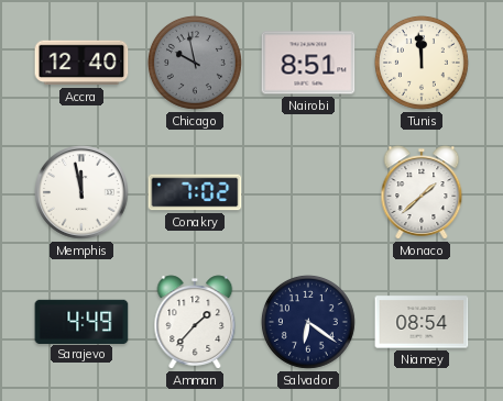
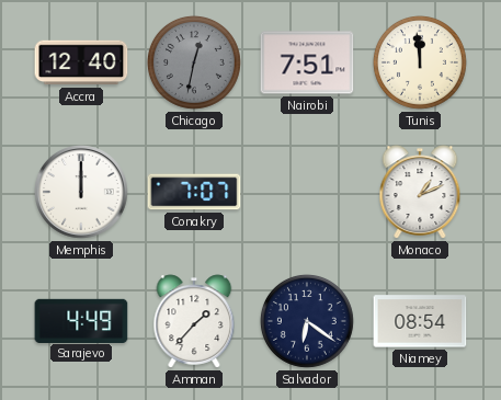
Chicago: 9:58 -> 12:32
Nairobi: 8:51 -> 7:51
Memphis: 11:58 -> 12:00
Conakry: 7:02 -> 7:07
Monaco: 1:38 -> 1:11
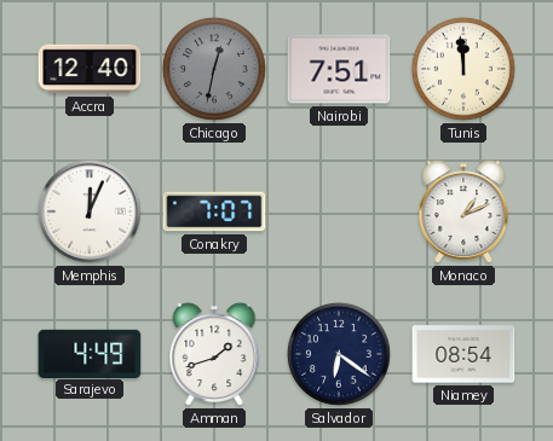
Memphis: 12:00 -> 12:04
Amman: 1:37 -> 1:42
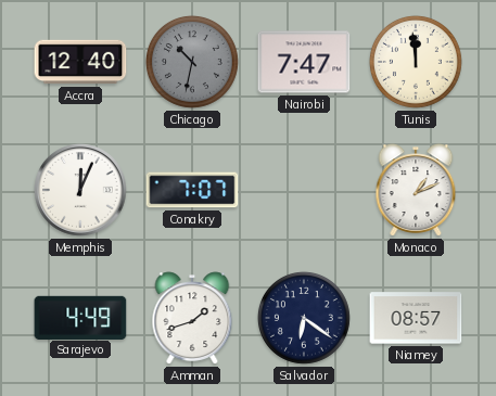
Chicago: 12:32 -> 10:32
Nairobi: 7:51 -> 7:47
Niamey: 08:54 -> 08:57
